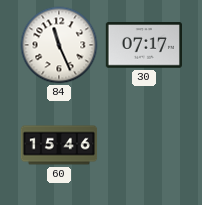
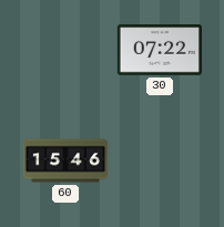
84: 11:26 -> none
30: 07:17 -> 07:22
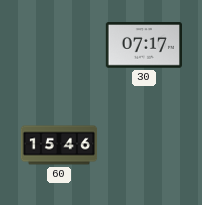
30: 07:22 -> 07:17
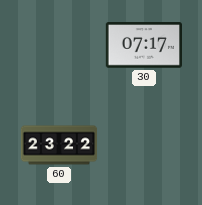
60: 15:46 -> 23:22
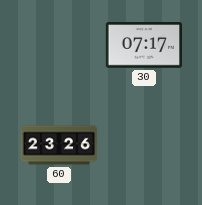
60: 23:22 -> 23:26
